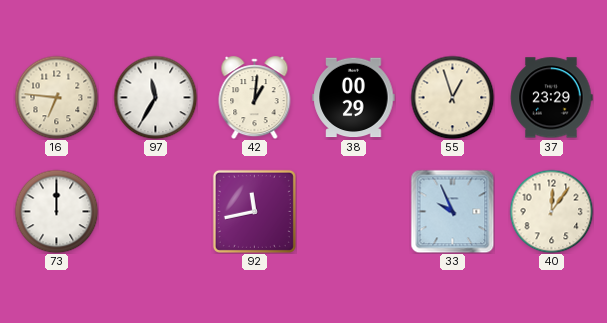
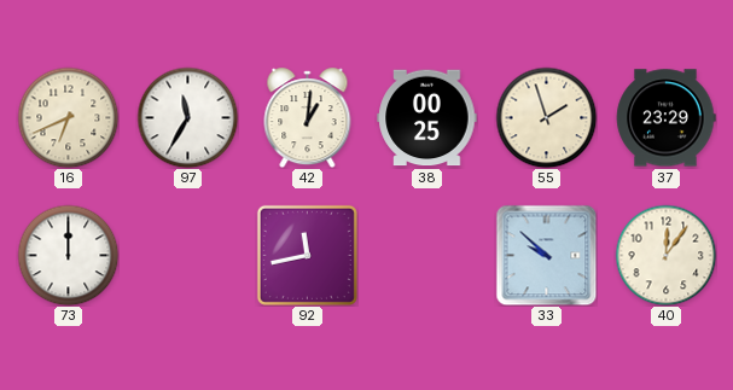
16: 6:46 -> 6:41
38: 00:29 -> 00:25
55: 12:57 -> 1:57
33: 9:56 -> 9:52
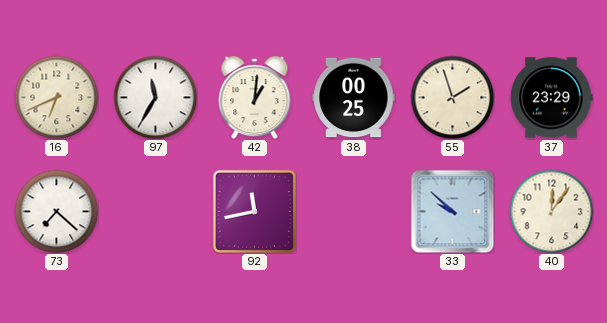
73: 12:00 -> 7:22
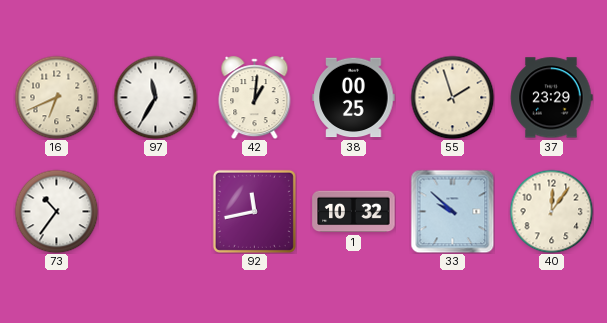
73: 7:22 -> 10:36
1: none -> 10:32
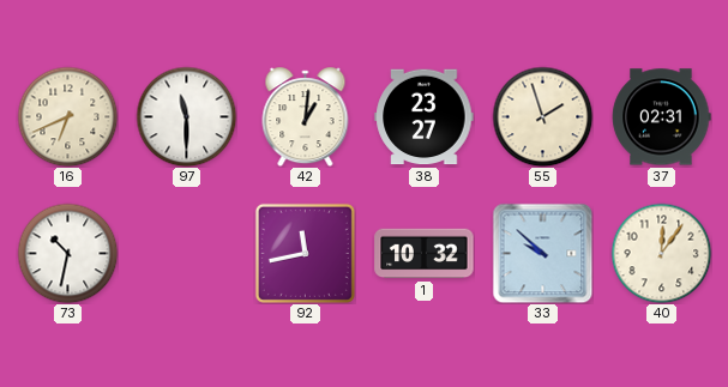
97: 11:35 -> 11:30
38: 00:25 -> 23:27
37: 23:29 -> 02:31
73: 10:36 -> 10:32
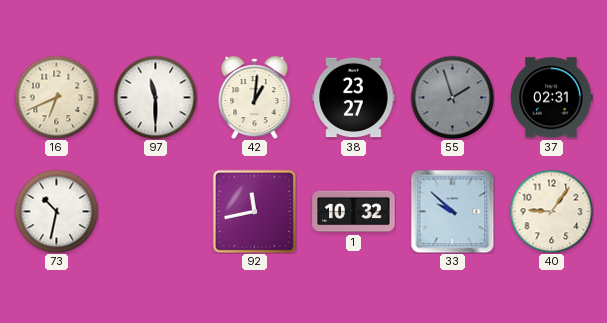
55 dial: cream -> grey
40: 12:06 -> 9:06
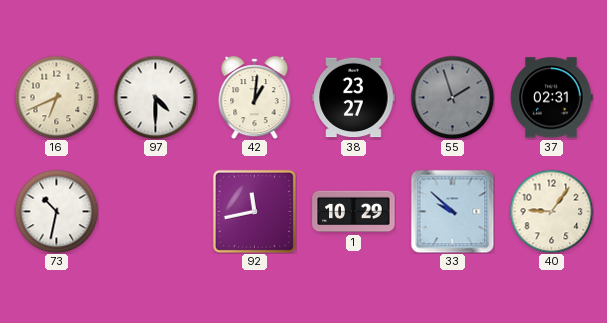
97: 11:30 -> 4:30
1: 10:32 -> 10:29
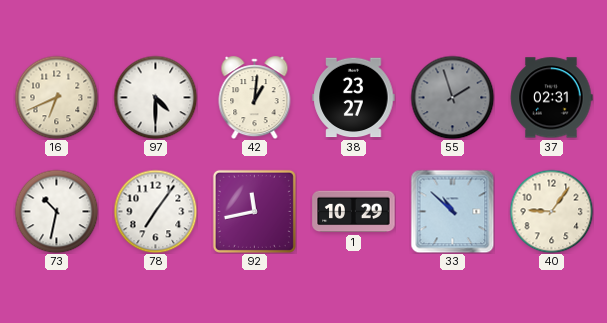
78: none -> 7:06
33: 9:52 -> 10:52
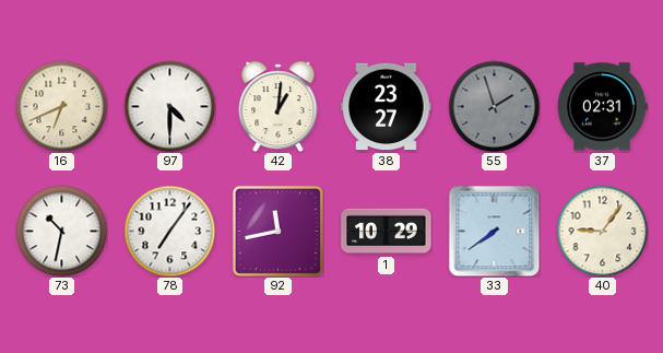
33: 10:52 -> 7:39
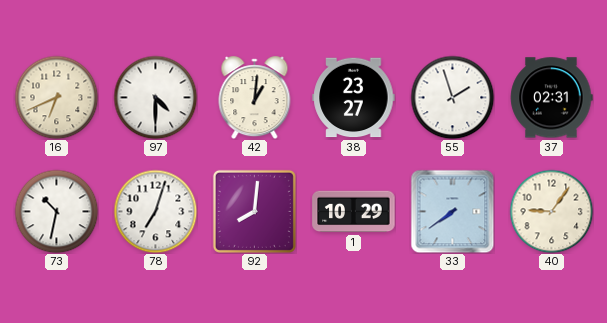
55 dial: grey -> white
78: 7:06 -> 7:03
92: 11:43 -> 8:01
